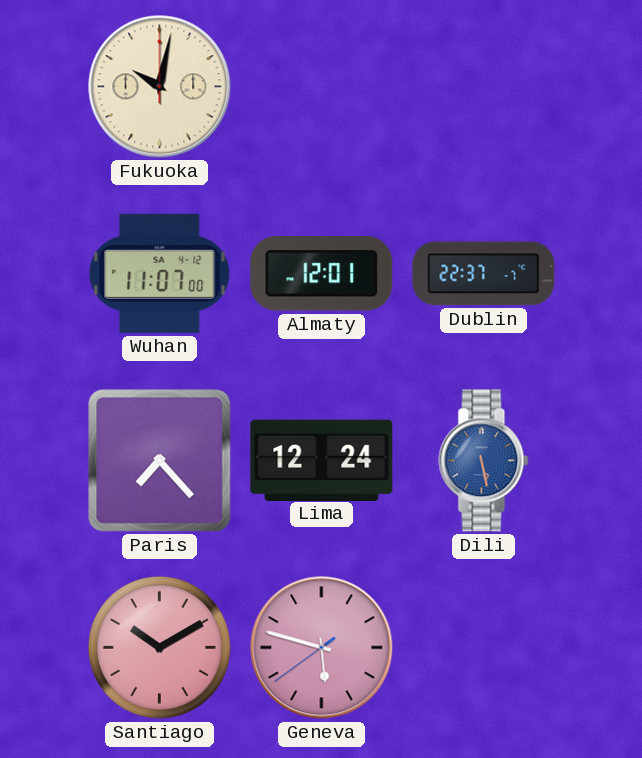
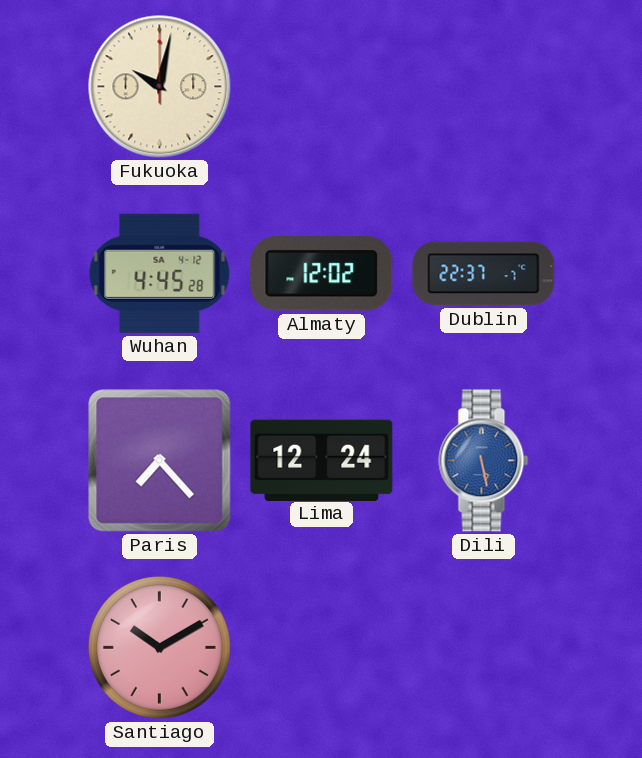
Wuhan: 11:07 -> 4:45
Almaty: 12:01 -> 12:02
Geneva: 5:47 -> none
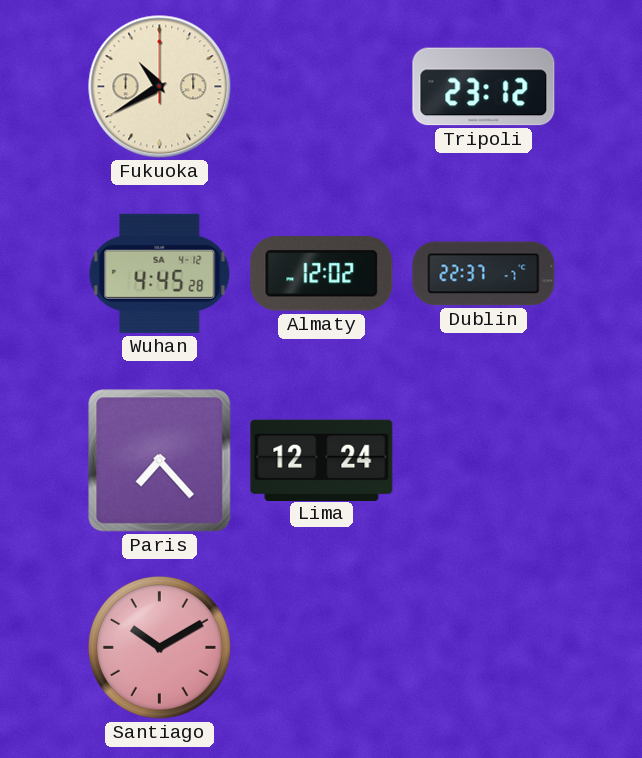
Fukuoka: 10:02 -> 10:40
Tripoli: none -> 23:12
Dili: 5:28 -> none
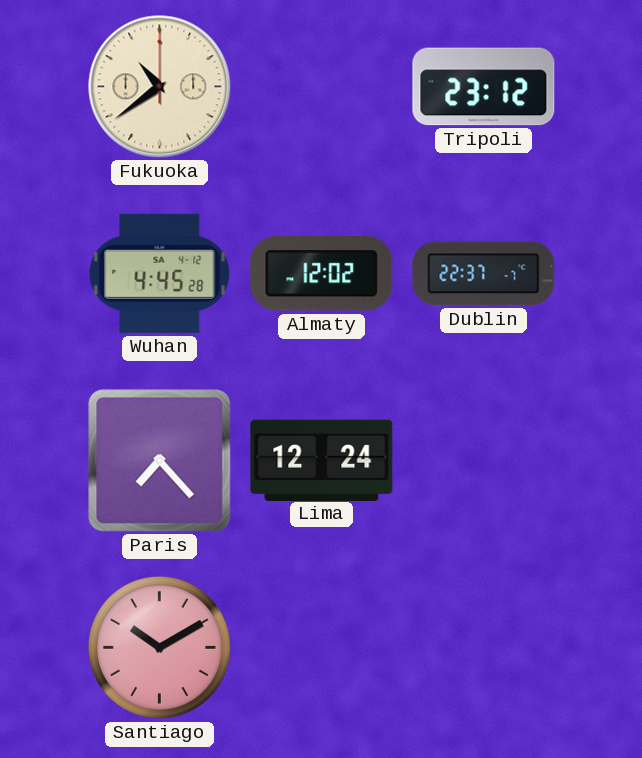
Fukuoka: 10:40 -> 10:39
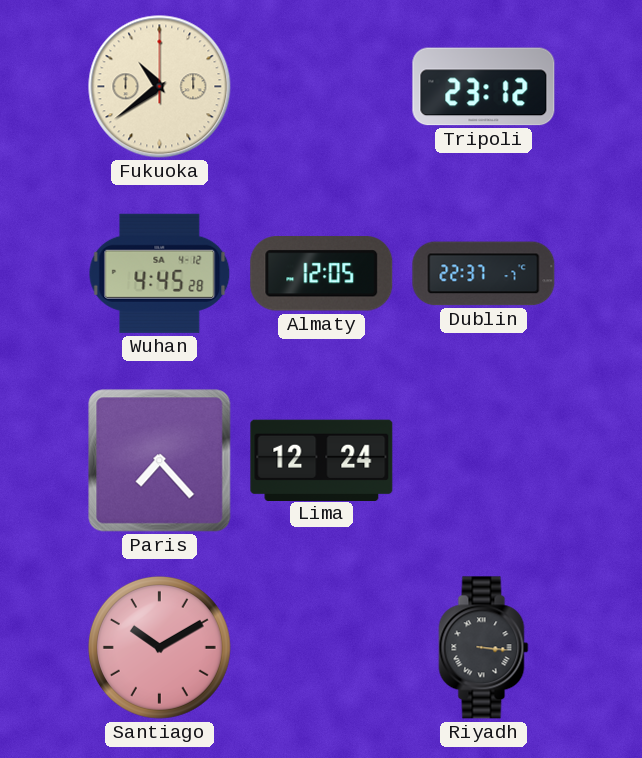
Almaty: 12:02 -> 12:05
Riyadh: none -> 3:16
